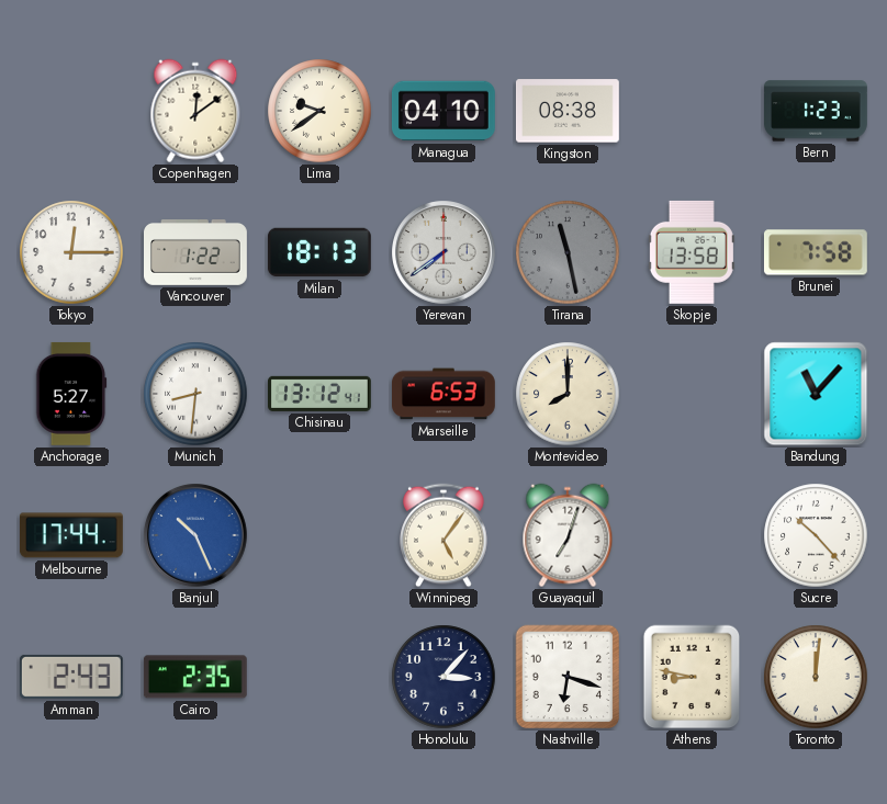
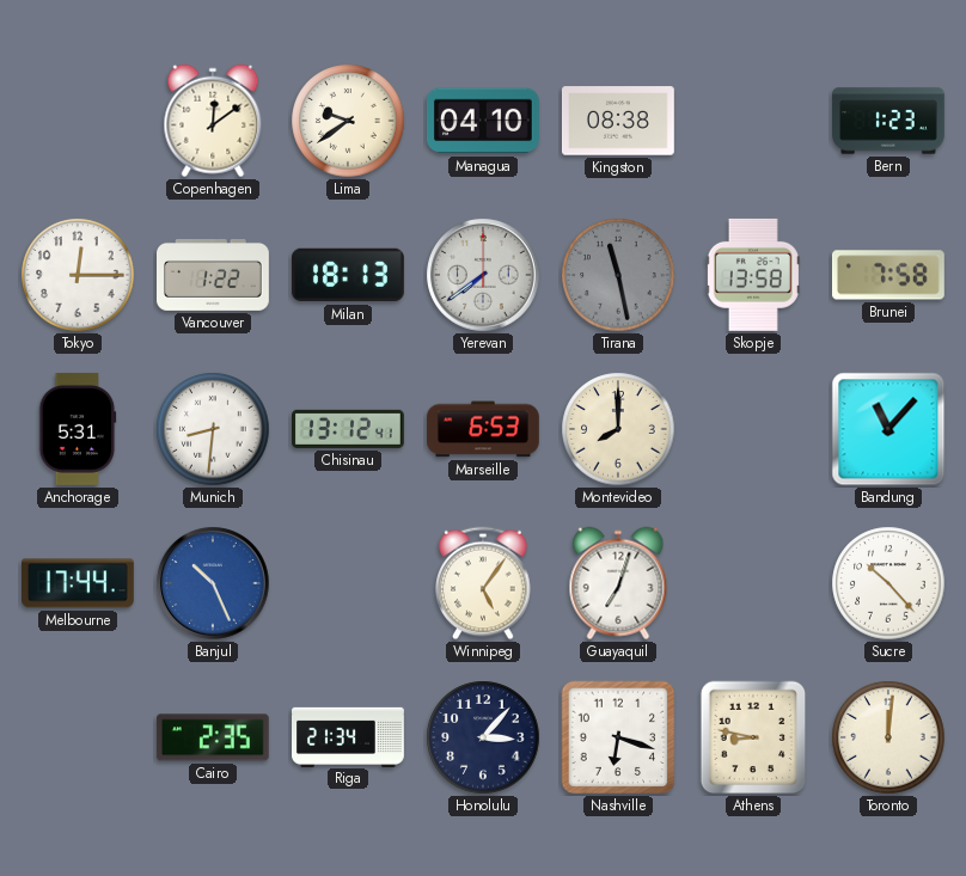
Anchorage: 5:27 -> 5:31
Amman: 2:43 -> none
Riga: none -> 21:34
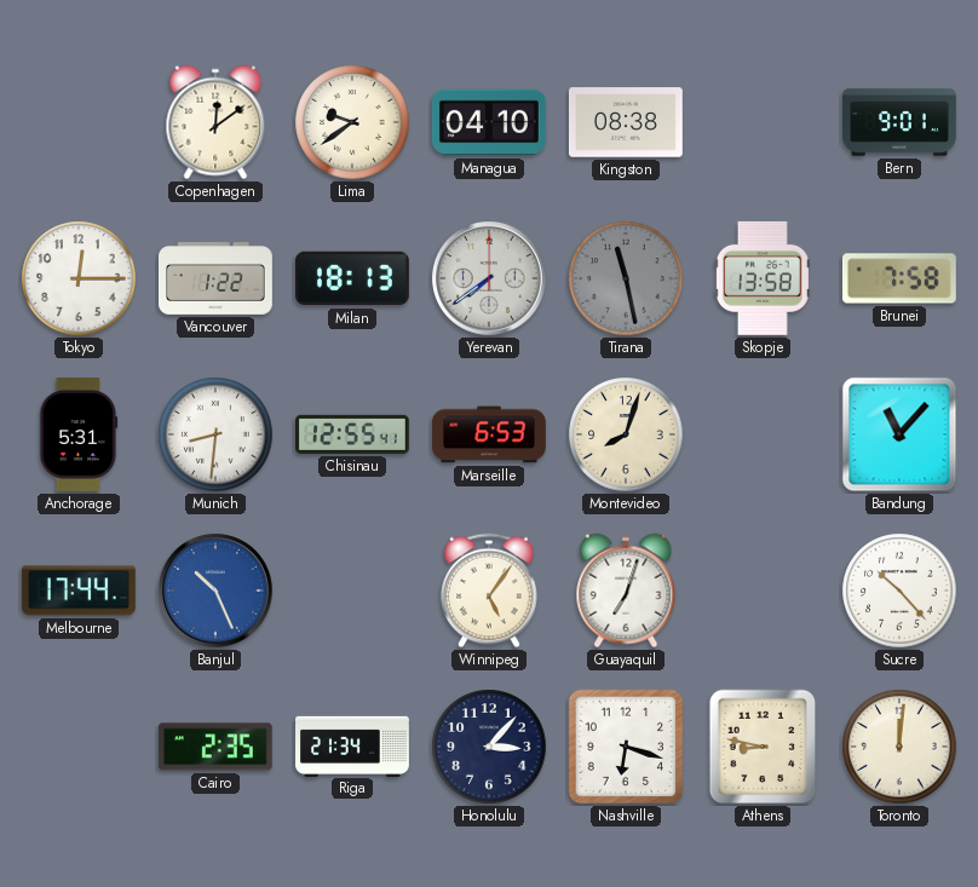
Bern: 1:23 -> 9:01
Chisinau: 13:12 -> 12:55
Montevideo: 8:00 -> 8:03
